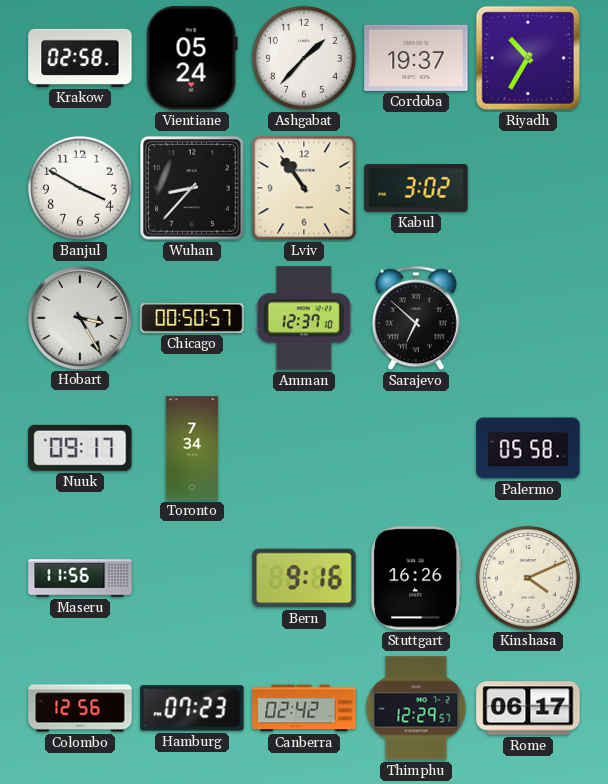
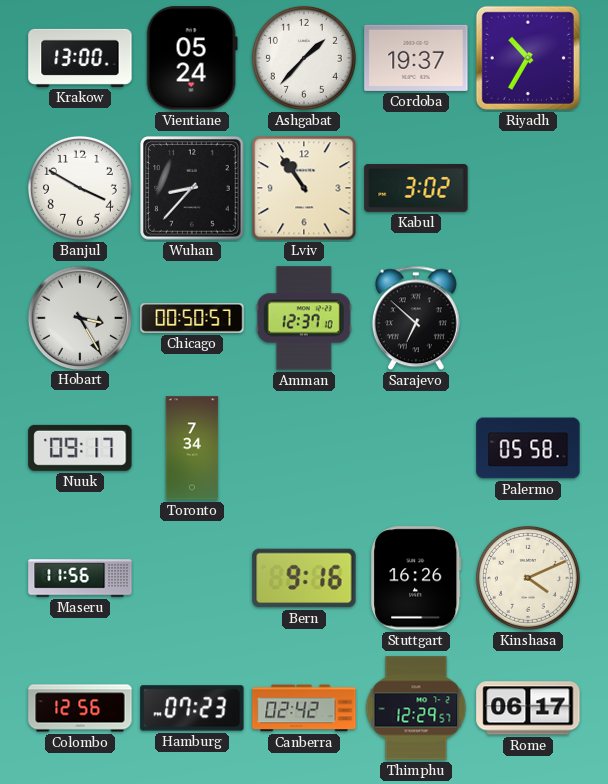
Krakow: 02:58 -> 13:00
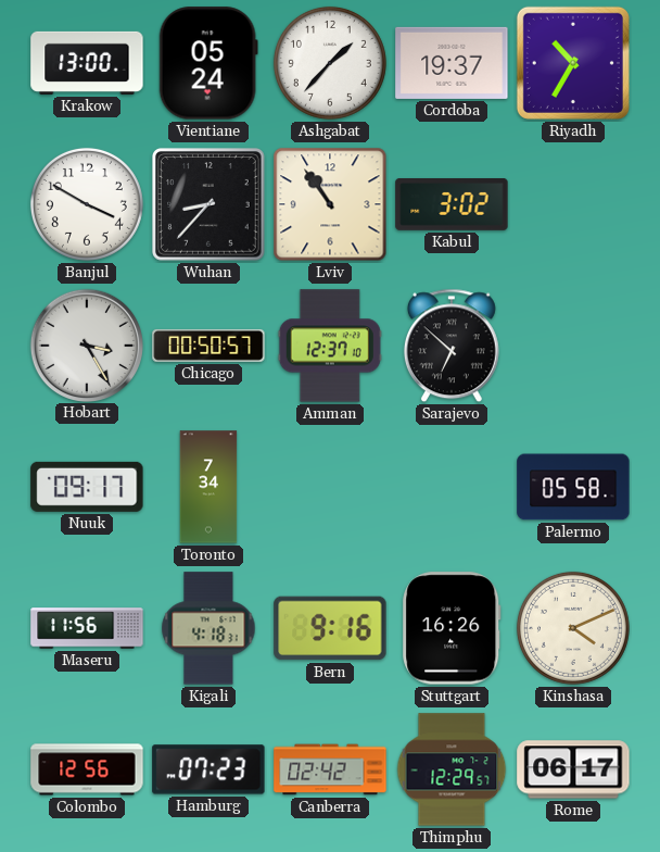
Kigali: none -> 4:18
